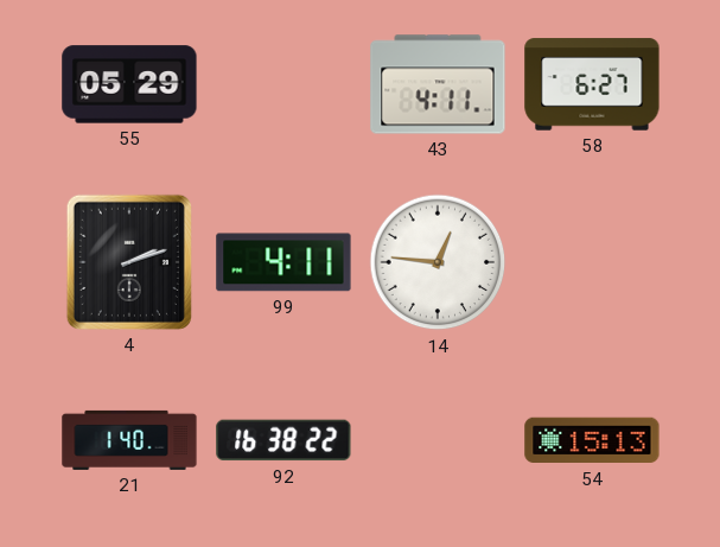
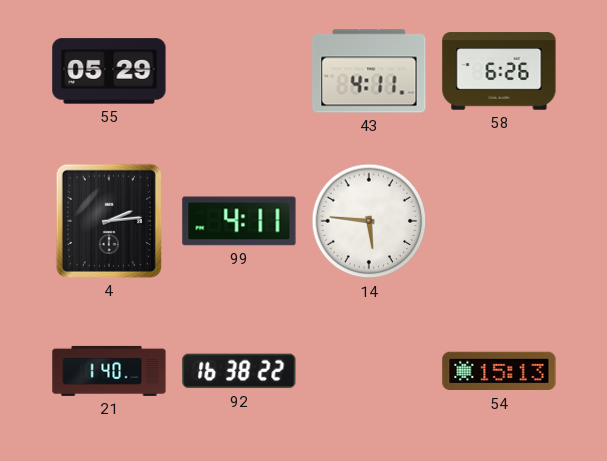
58: 6:27 -> 6:26
4: 2:12 -> 2:14
14: 12:46 -> 5:46
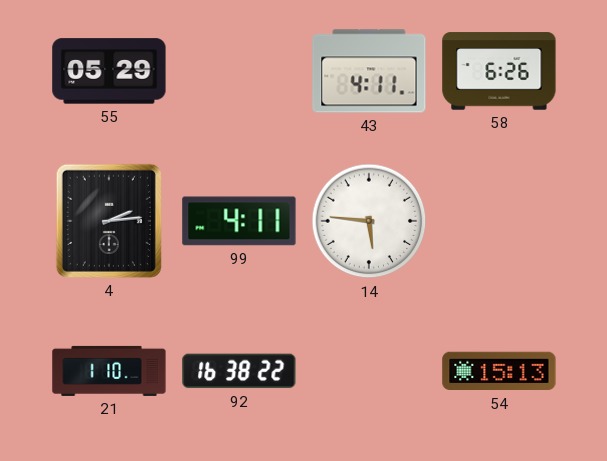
21: 1:40 -> 1:10
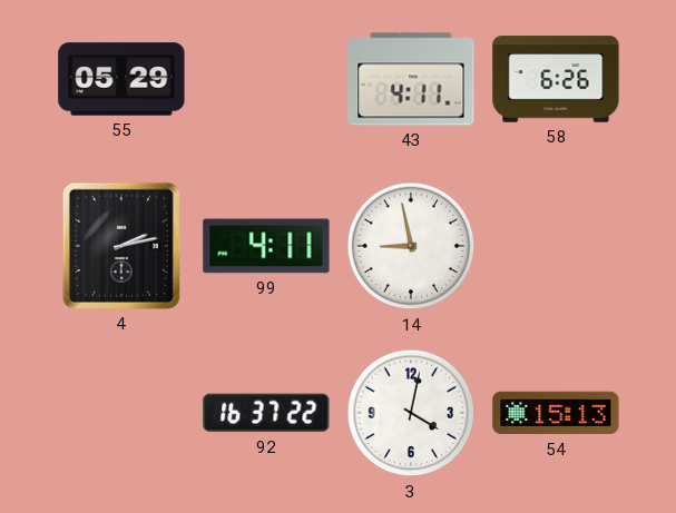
4: 2:14 -> 2:13
14: 5:46 -> 8:58
21: 1:10 -> none
92: 16:38 -> 16:37
3: none -> 4:02
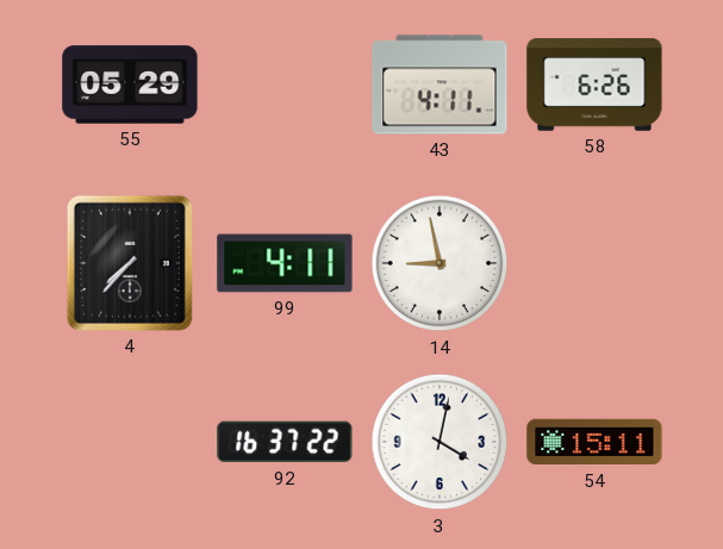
4: 2:13 -> 7:37
54: 15:13 -> 15:11
